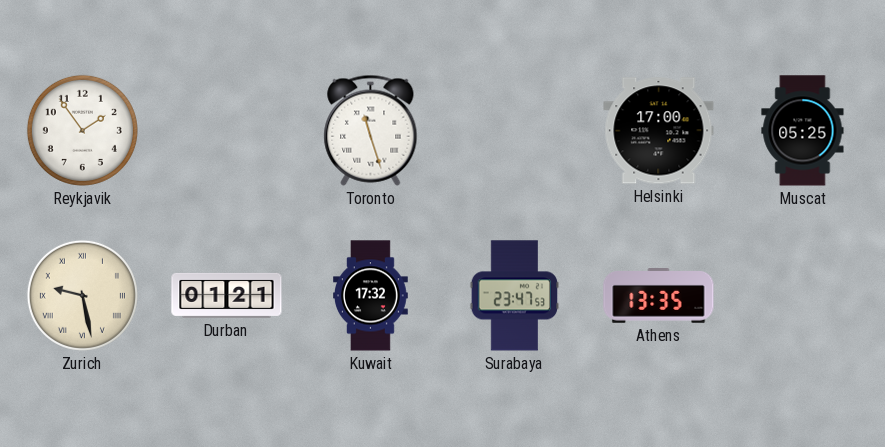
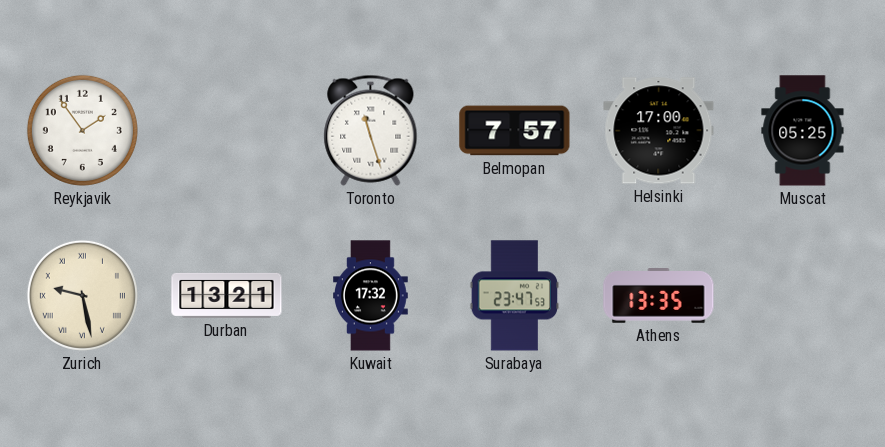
Belmopan: none -> 7:57
Durban: 01:21 -> 13:21
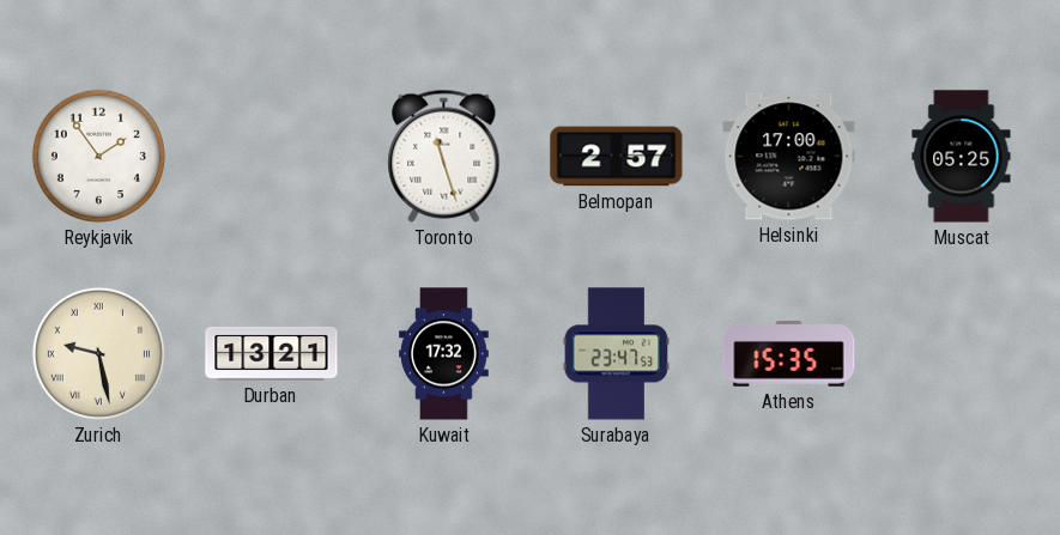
Belmopan: 7:57 -> 2:57
Athens: 13:35 -> 15:35
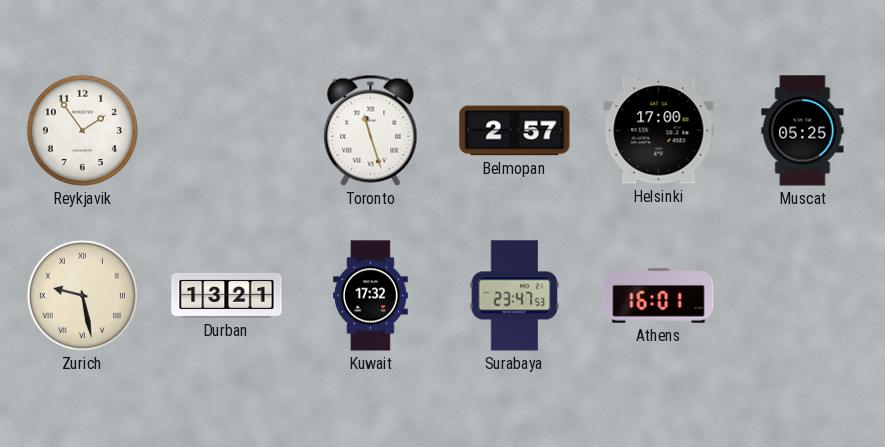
Athens: 15:35 -> 16:01
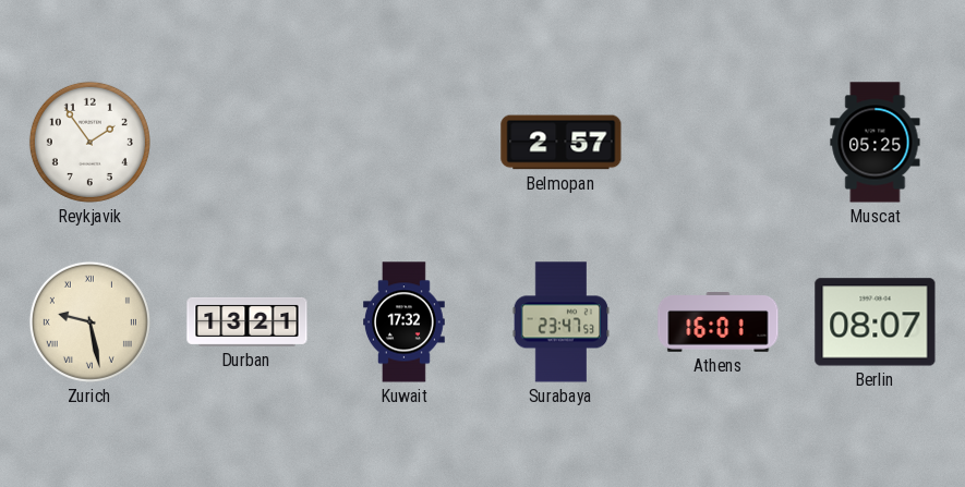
Toronto: 11:27 -> none
Helsinki: 17:00 -> none
Berlin: none -> 08:07
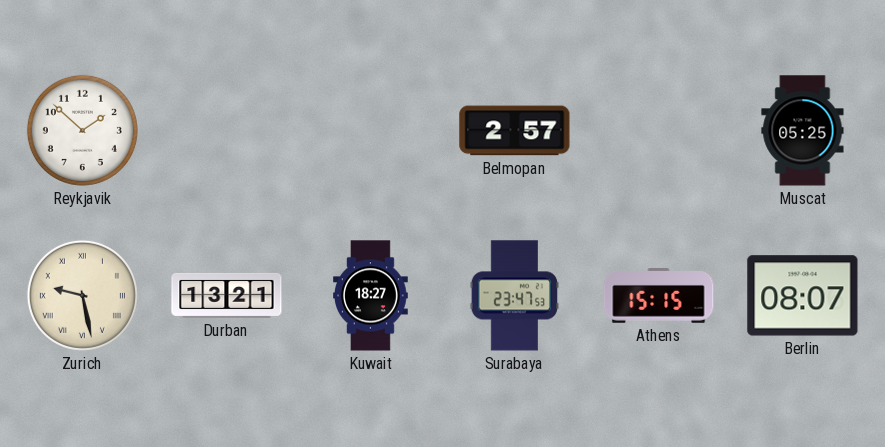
Reykjavik: 1:54 -> 1:52
Kuwait: 17:32 -> 18:27
Athens: 16:01 -> 15:15
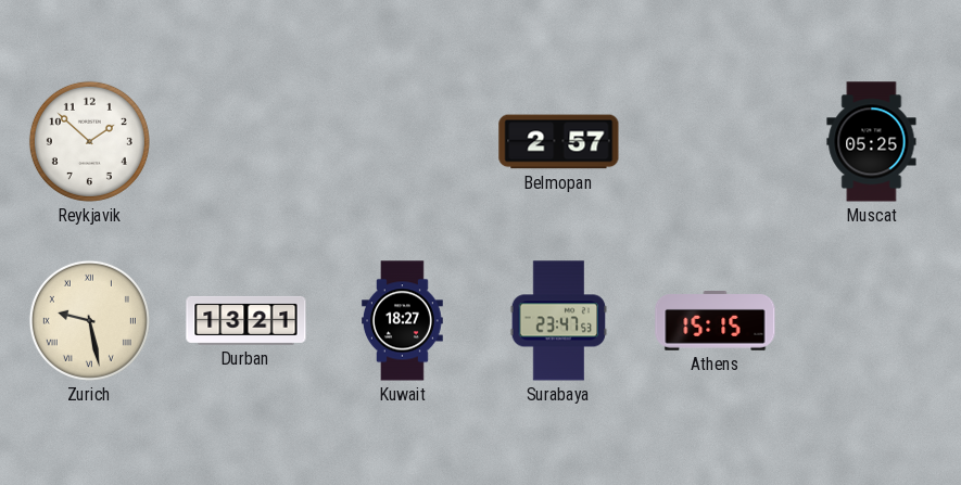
Berlin: 08:07 -> none
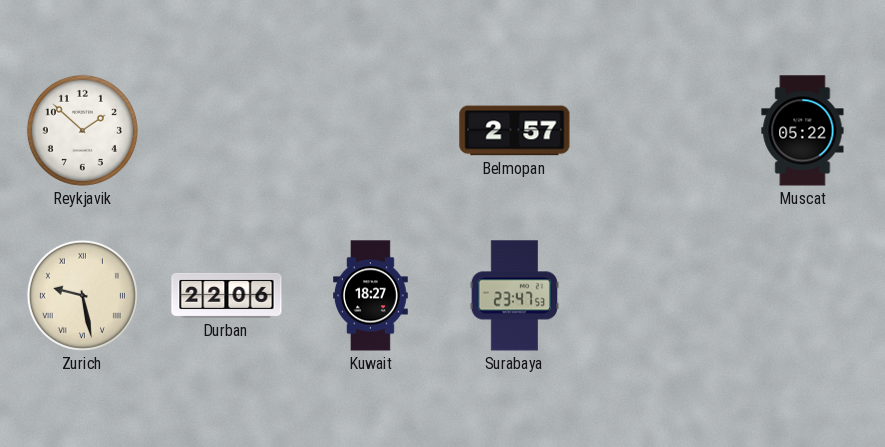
Muscat: 05:25 -> 05:22
Durban: 13:21 -> 22:06
Athens: 15:15 -> none
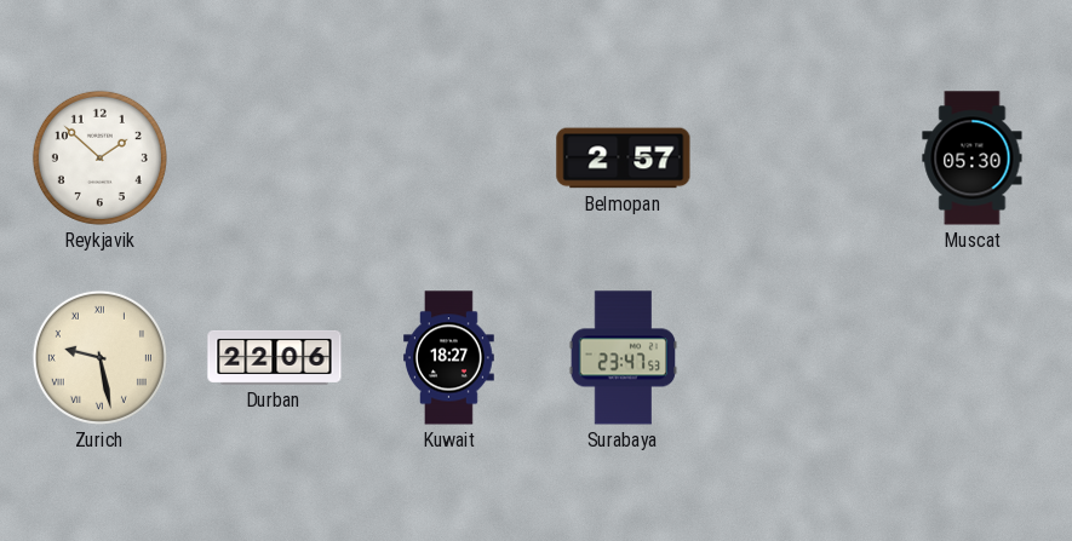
Muscat: 05:22 -> 05:30
